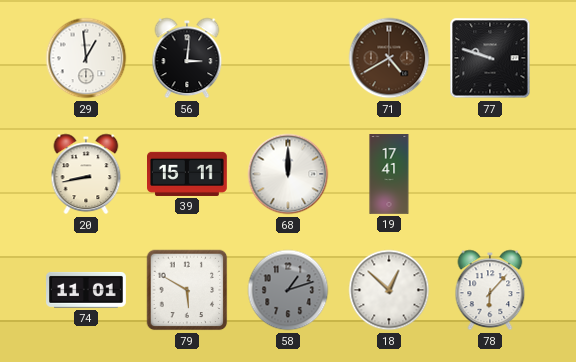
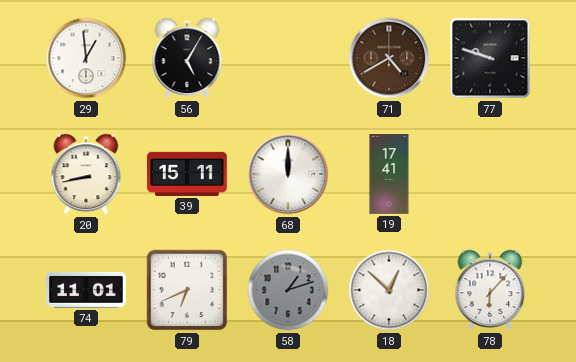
56: 3:01 -> 5:05
79: 5:50 -> 6:41
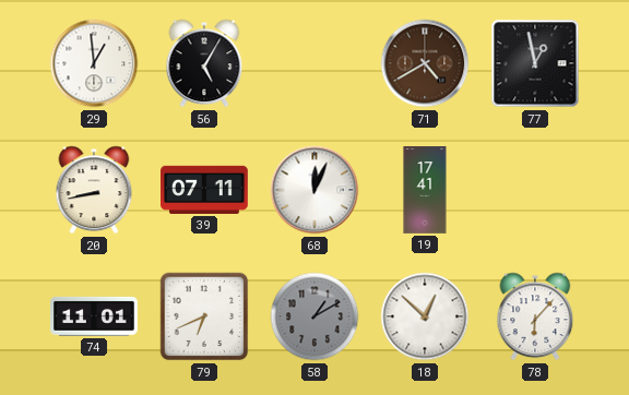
77: 9:48 -> 12:58
39: 15:11 -> 07:11
68: 12:00 -> 12:04
58: 1:12 -> 1:10
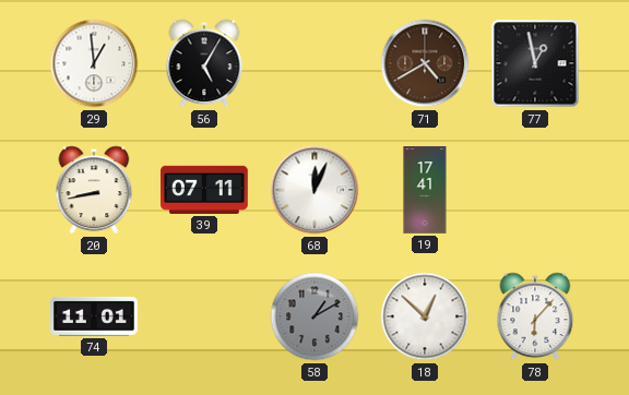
79: 6:41 -> none
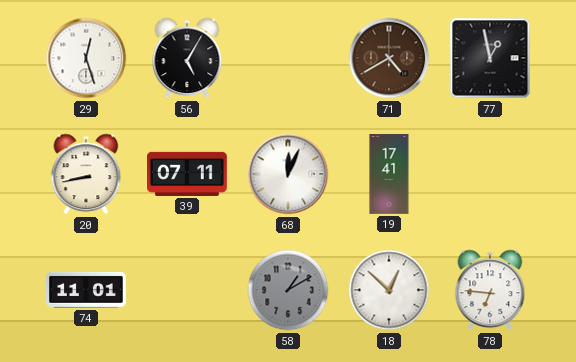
29: 12:59 -> 12:27
78: 6:07 -> 6:46
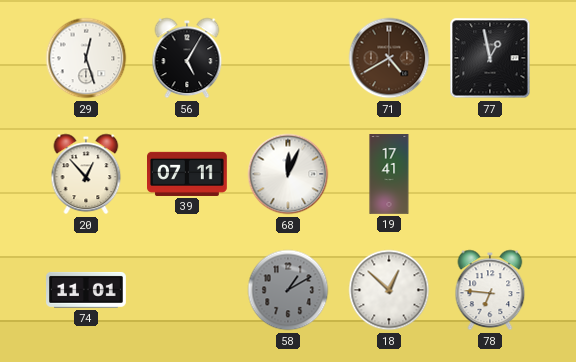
20: 8:43 -> 12:53
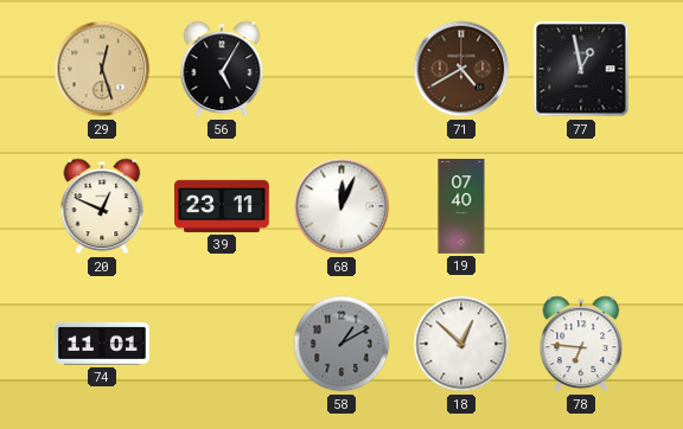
29 dial: white -> champagne
20: 12:53 -> 12:49
39: 07:11 -> 23:11
19: 17:41 -> 07:40
